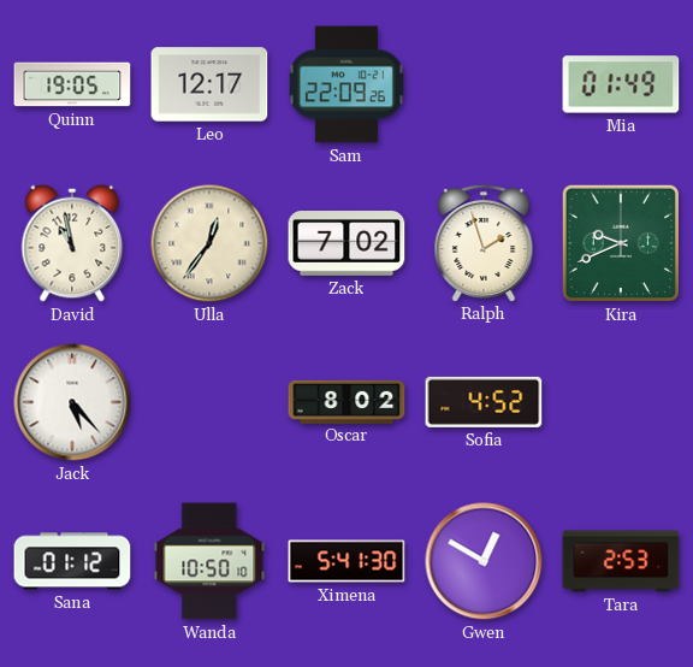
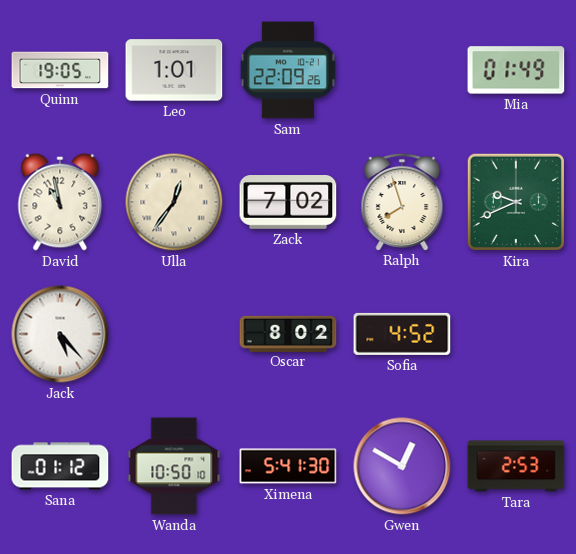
Leo: 12:17 -> 1:01
Ralph: 1:57 -> 7:57
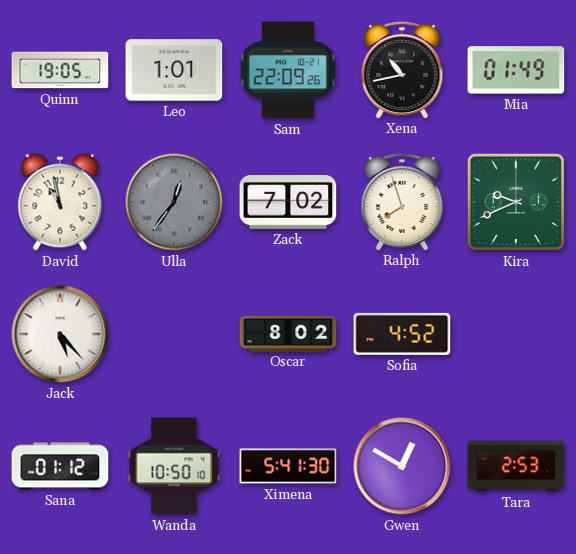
Xena: none -> 10:43
Ulla dial: cream -> grey
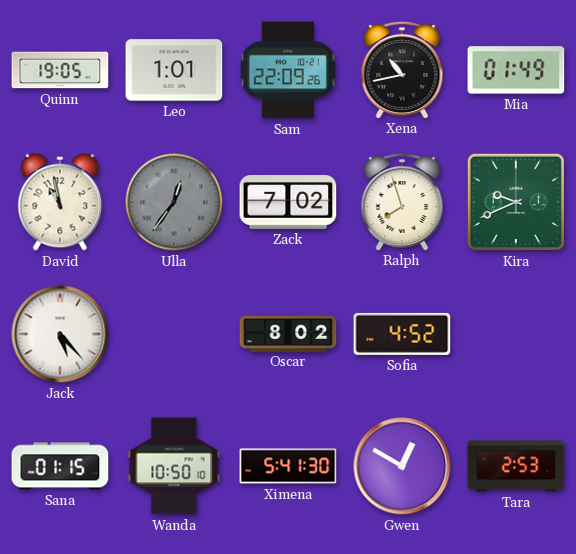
Sana: 01:12 -> 01:15
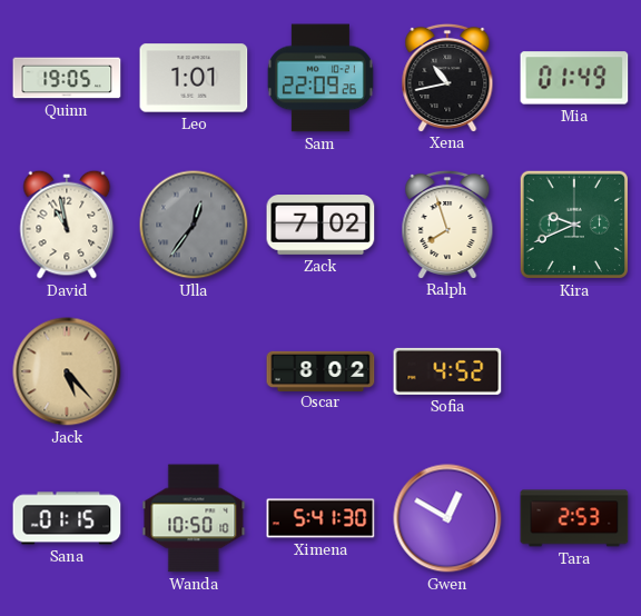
Jack dial: white -> champagne
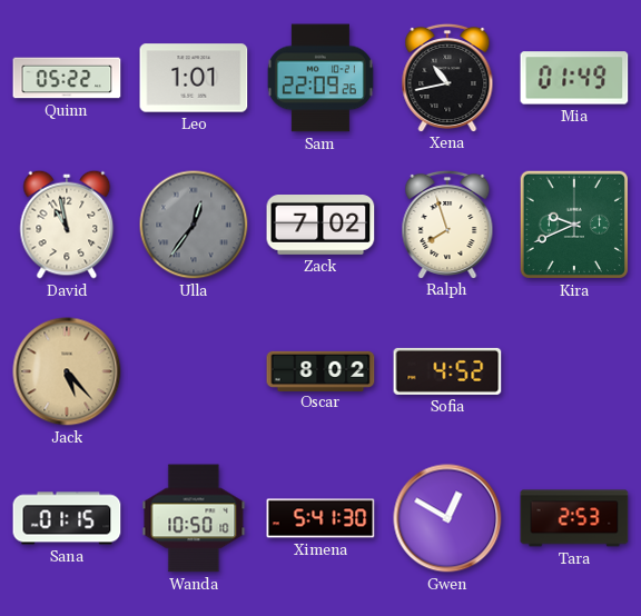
Quinn: 19:05 -> 05:22
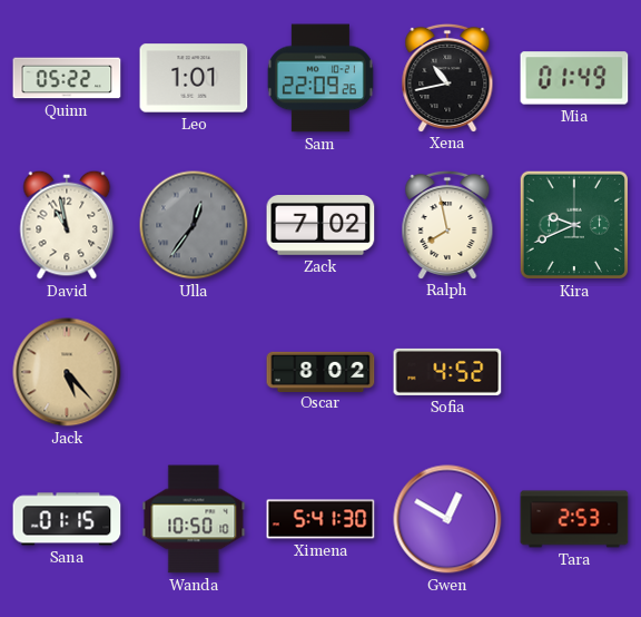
Ralph: 7:57 -> 7:58
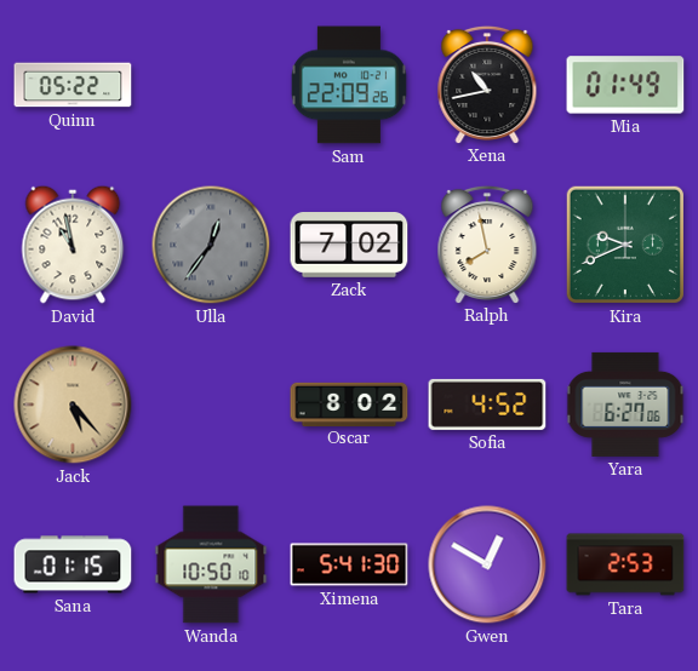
Leo: 1:01 -> none
Yara: none -> 6:27
